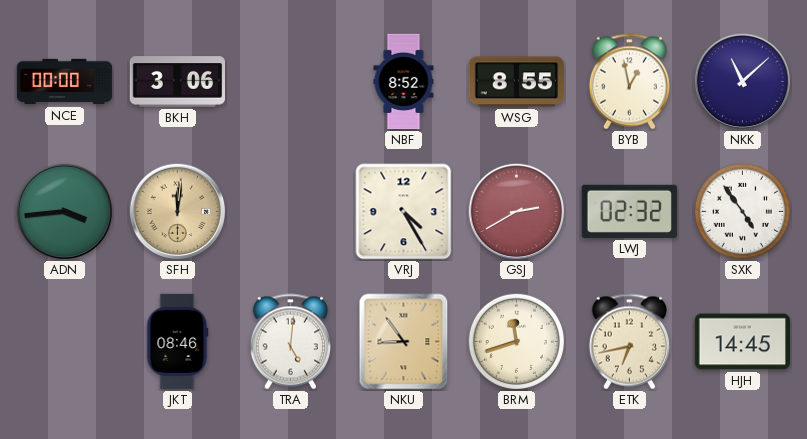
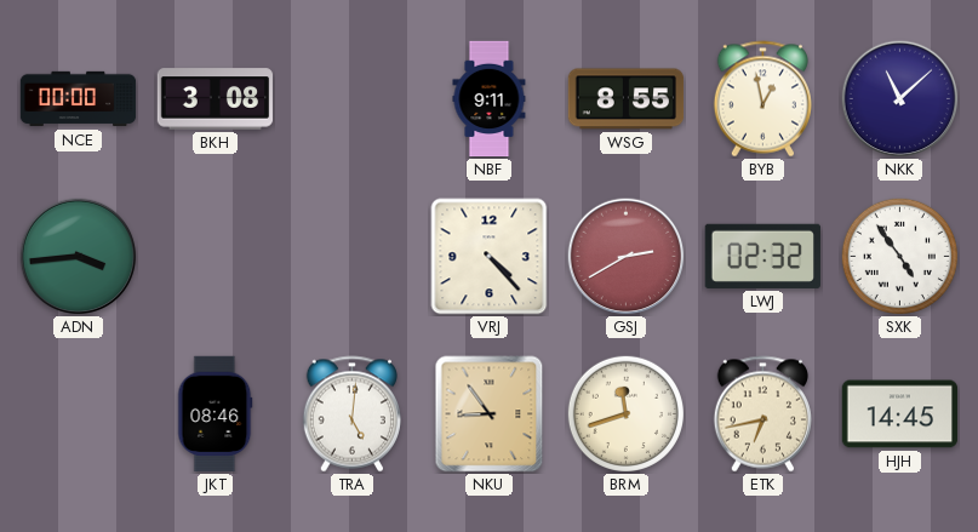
BKH: 3:06 -> 3:08
NBF: 8:52 -> 9:11
SFH: 12:01 -> none
VRJ: 4:25 -> 4:23
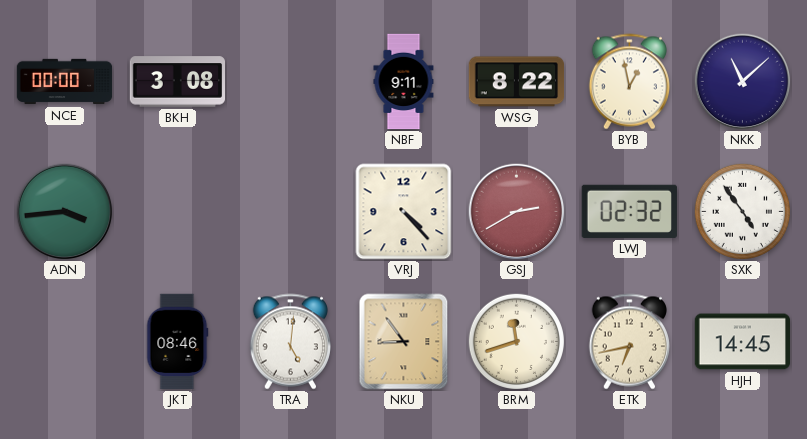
WSG: 8:55 -> 8:22
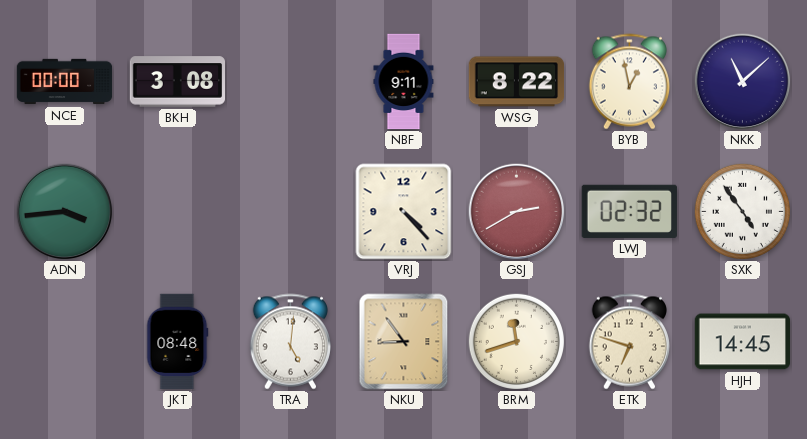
JKT: 08:46 -> 08:48
ETK: 6:43 -> 6:48
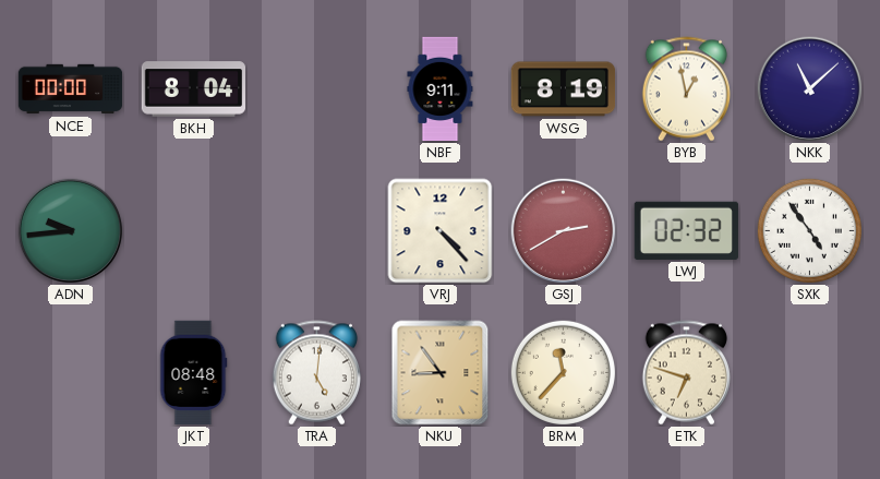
BKH: 3:08 -> 8:04
WSG: 8:22 -> 8:19
ADN: 3:44 -> 9:44
BRM: 11:42 -> 11:37
HJH: 14:45 -> none
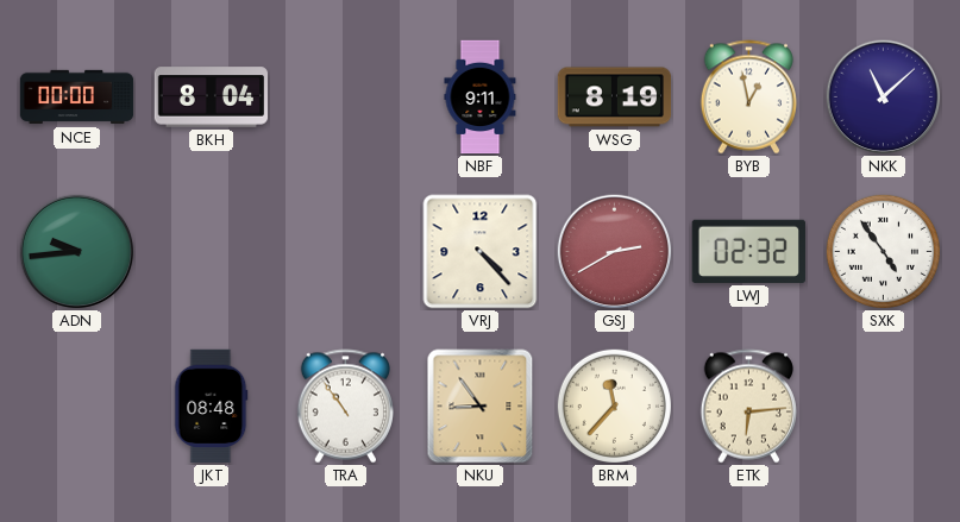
TRA: 5:01 -> 10:54
ETK: 6:48 -> 6:14
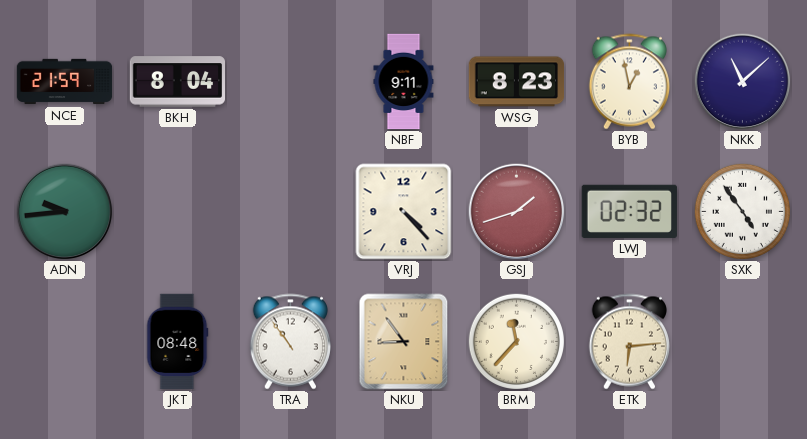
NCE: 00:00 -> 21:59
WSG: 8:19 -> 8:23
GSJ: 2:40 -> 1:42
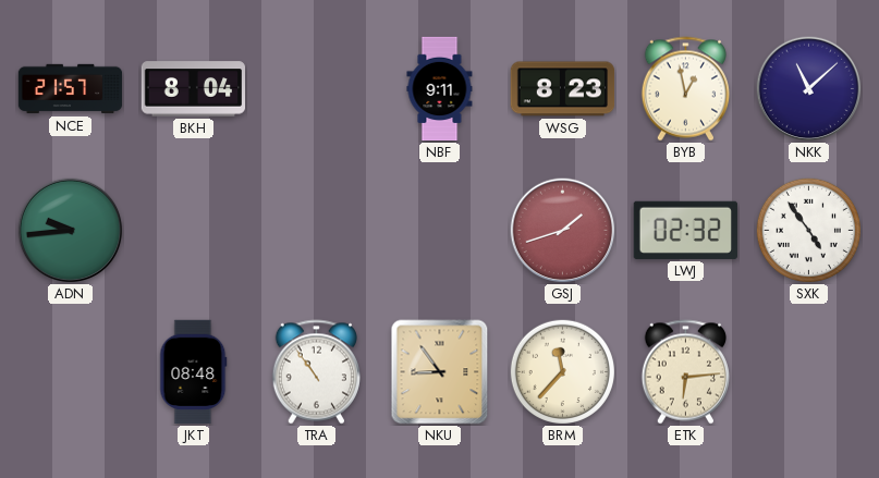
NCE: 21:59 -> 21:57
VRJ: 4:23 -> none
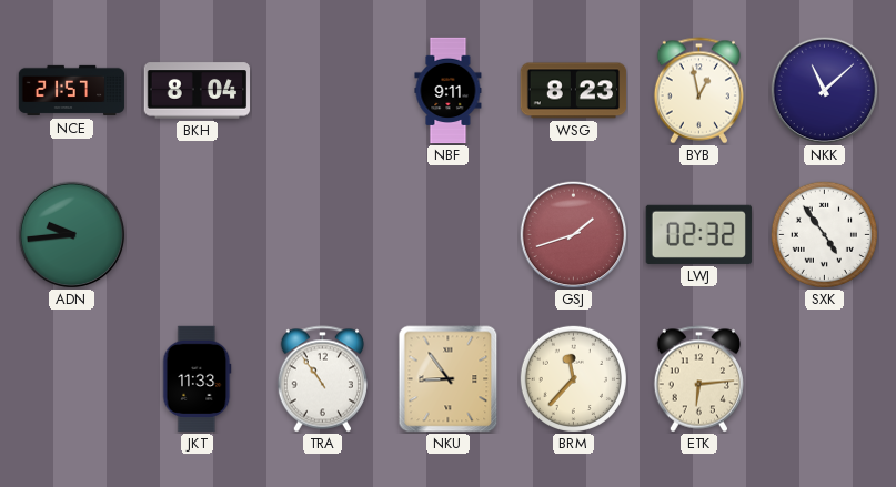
JKT: 08:48 -> 11:33
